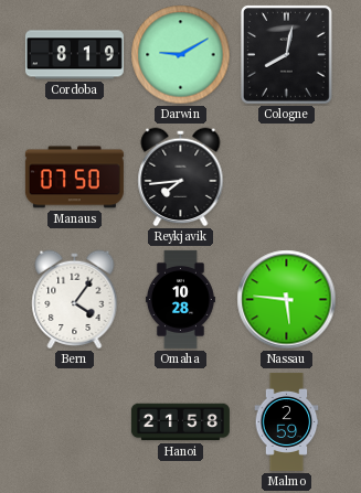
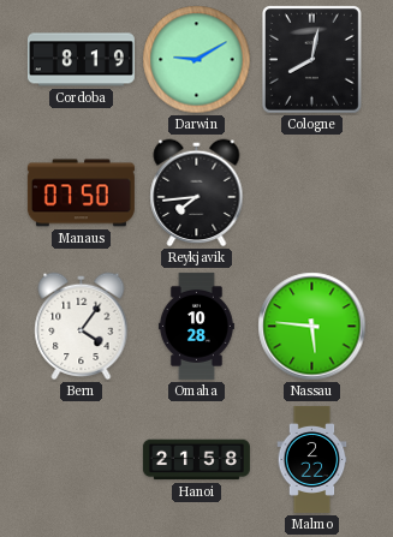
Malmo: 2:59 -> 2:22
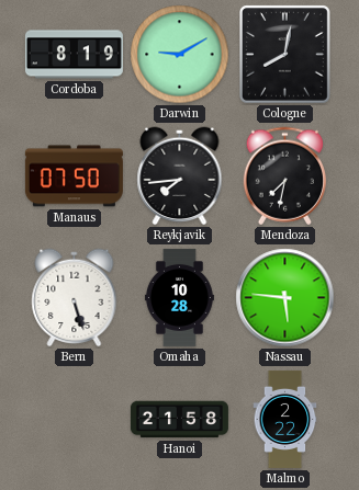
Mendoza: none -> 7:32
Bern: 4:06 -> 5:27
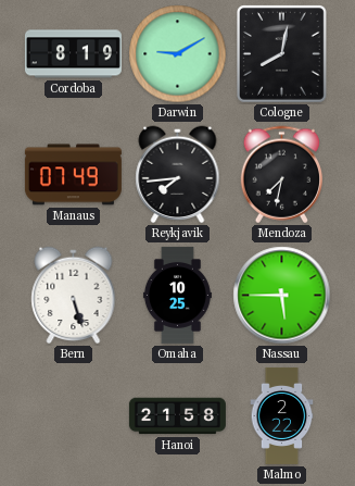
Manaus: 07:50 -> 07:49
Omaha: 10:28 -> 10:25
Nassau: 5:46 -> 5:45
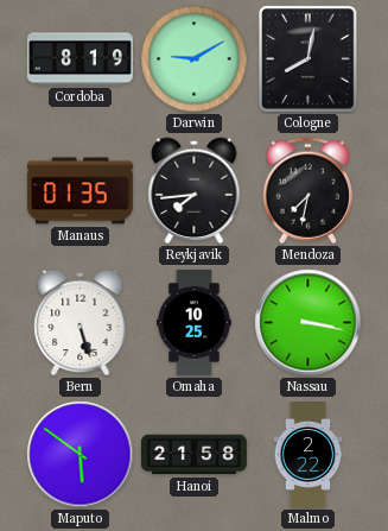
Manaus: 07:49 -> 01:35
Nassau: 5:45 -> 3:17
Maputo: none -> 5:51
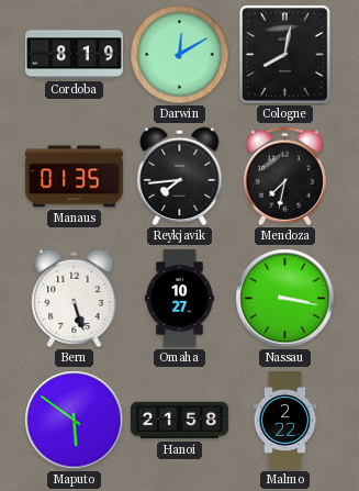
Darwin: 9:10 -> 12:10
Omaha: 10:25 -> 10:27
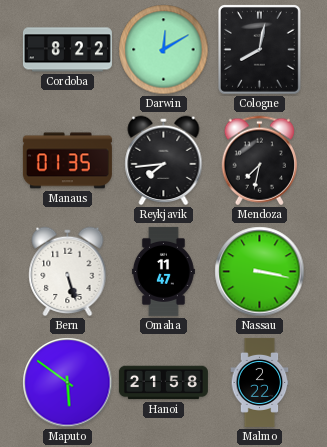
Cordoba: 8:19 -> 8:22
Omaha: 10:27 -> 11:47
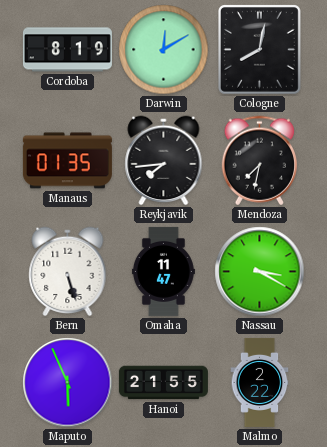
Cordoba: 8:22 -> 8:19
Nassau: 3:17 -> 3:20
Maputo: 5:51 -> 5:56
Hanoi: 21:58 -> 21:55
